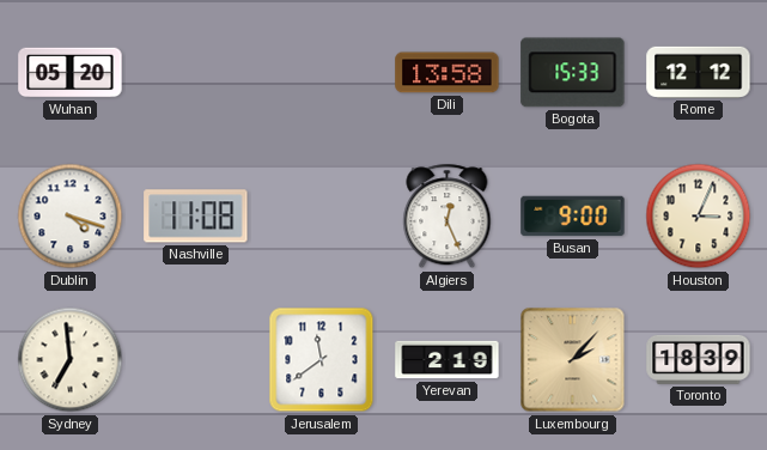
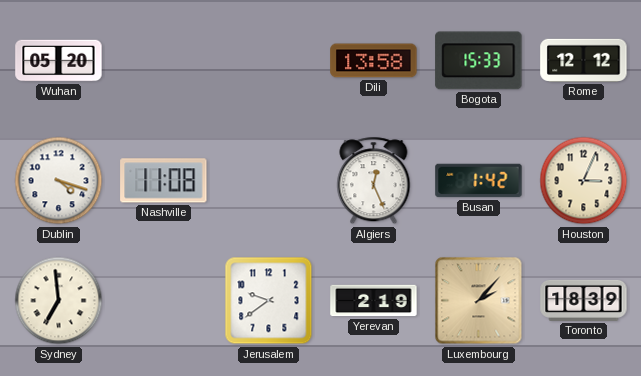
Busan: 9:00 -> 1:42
Jerusalem: 11:39 -> 9:39
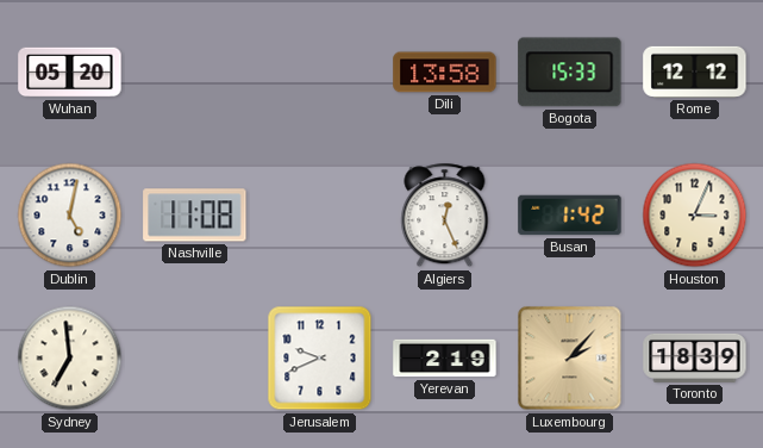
Dublin: 4:18 -> 5:02
Jerusalem: 9:39 -> 9:41
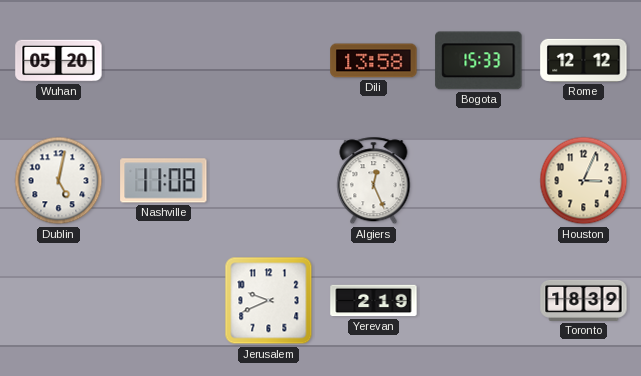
Busan: 1:42 -> none
Sydney: 6:59 -> none
Luxembourg: 2:07 -> none
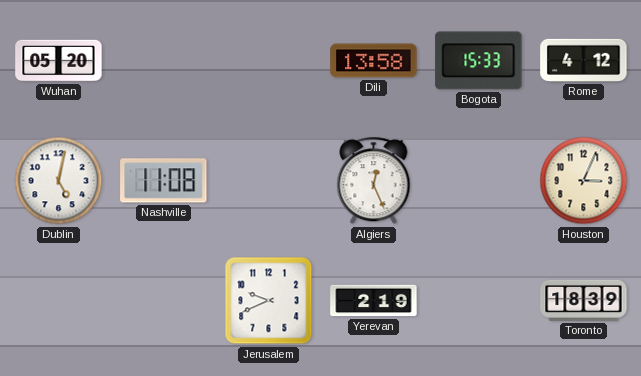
Rome: 12:12 -> 4:12
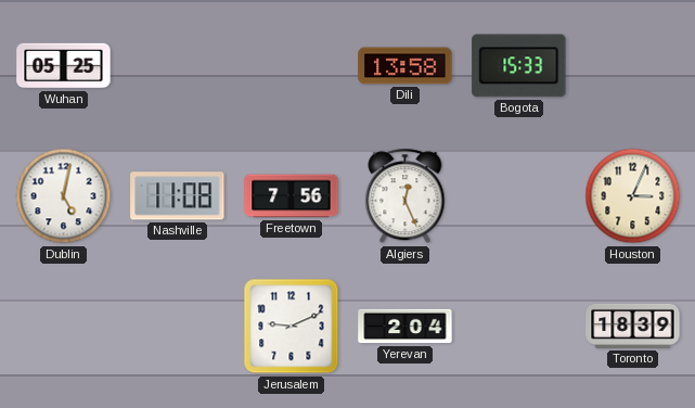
Wuhan: 05:20 -> 05:25
Rome: 4:12 -> none
Freetown: none -> 7:56
Jerusalem: 9:41 -> 9:11
Yerevan: 2:19 -> 2:04
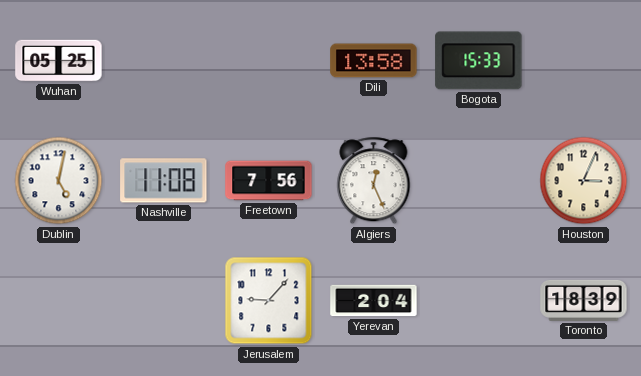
Jerusalem: 9:11 -> 9:07
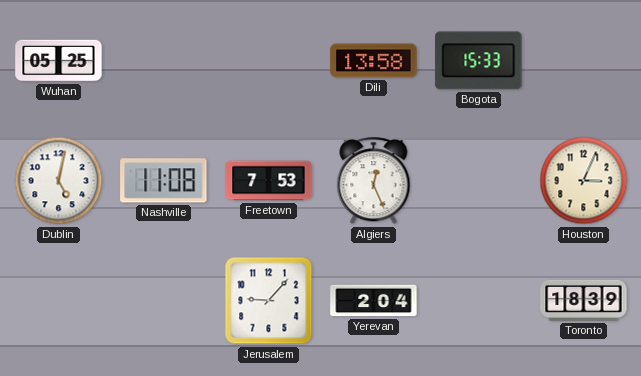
Freetown: 7:56 -> 7:53
